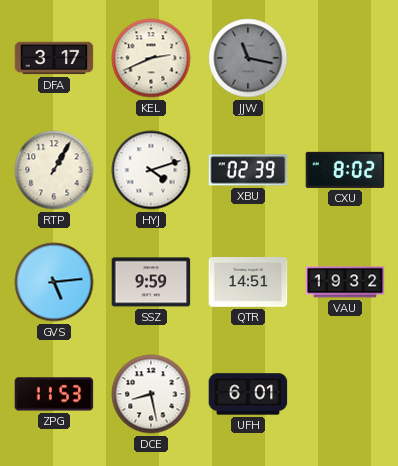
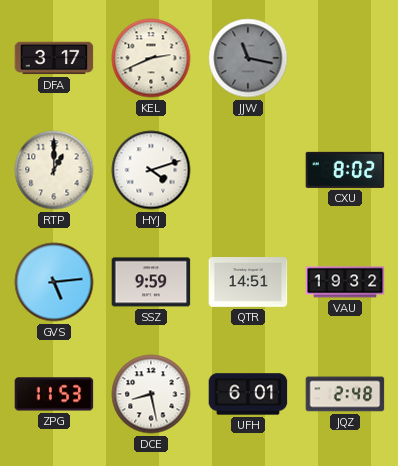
RTP: 1:05 -> 1:00
XBU: 02:39 -> none
JQZ: none -> 2:48
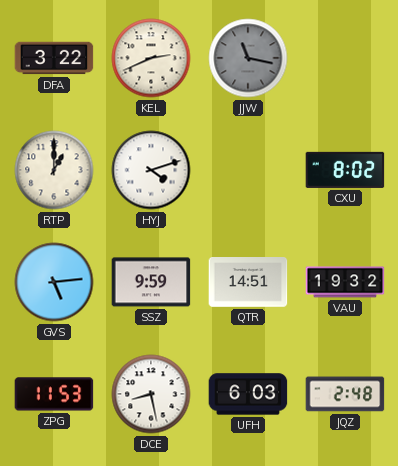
DFA: 3:17 -> 3:22
UFH: 6:01 -> 6:03
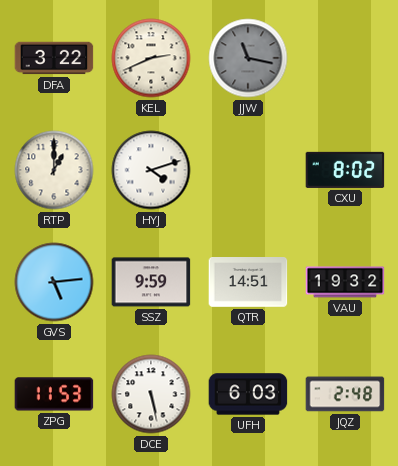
DCE: 8:28 -> 5:28
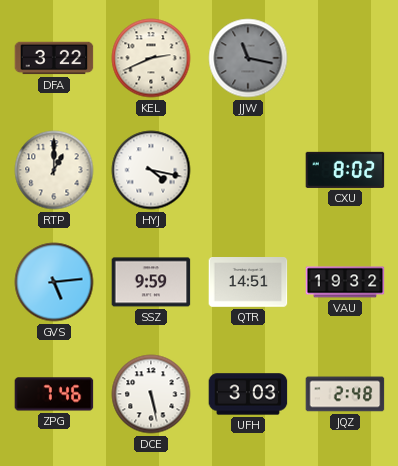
HYJ: 4:12 -> 4:17
ZPG: 11:53 -> 7:46
UFH: 6:03 -> 3:03
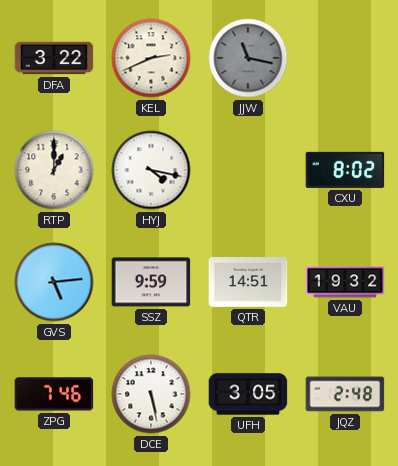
UFH: 3:03 -> 3:05
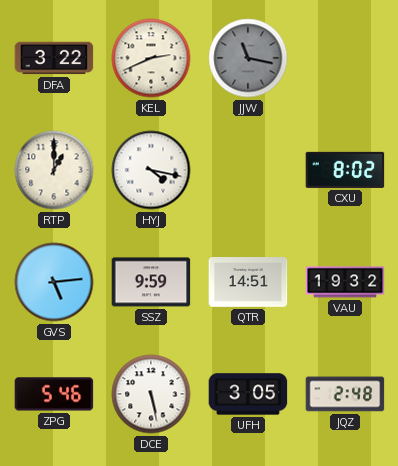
ZPG: 7:46 -> 5:46
